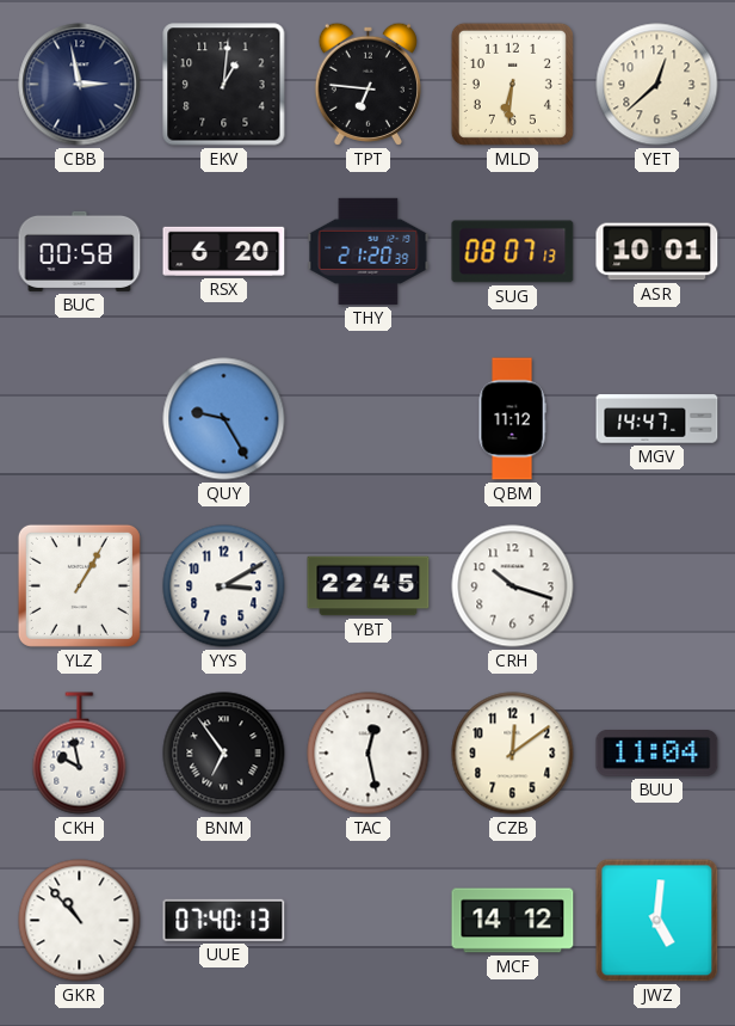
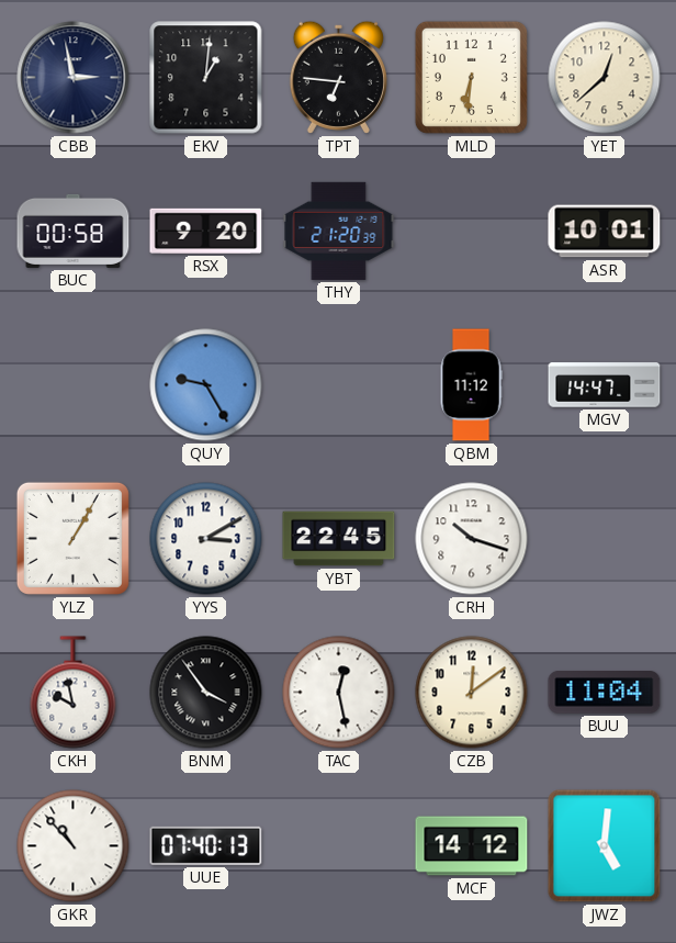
RSX: 6:20 -> 9:20
SUG: 08:07 -> none
BNM: 6:54 -> 3:54
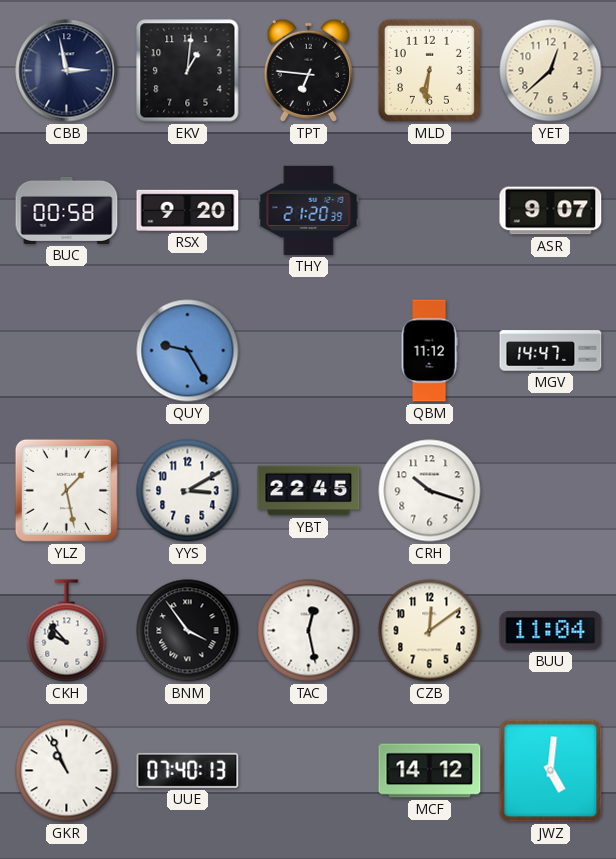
ASR: 10:01 -> 9:07
YLZ: 1:05 -> 1:28
CKH: 9:58 -> 9:53
GKR: 10:53 -> 10:56
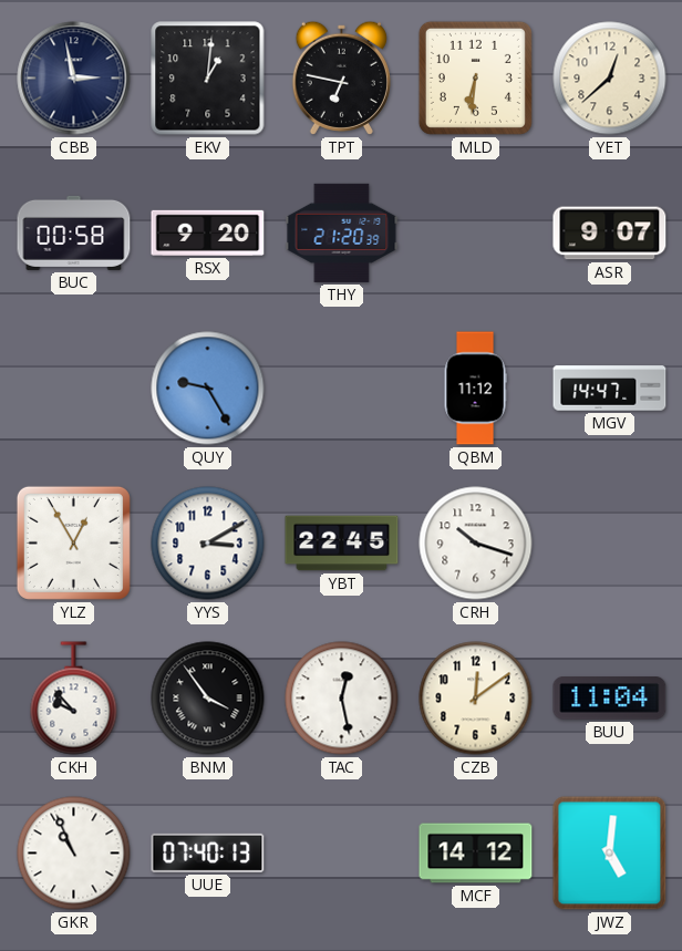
TPT: 6:46 -> 6:47
YLZ: 1:28 -> 12:55
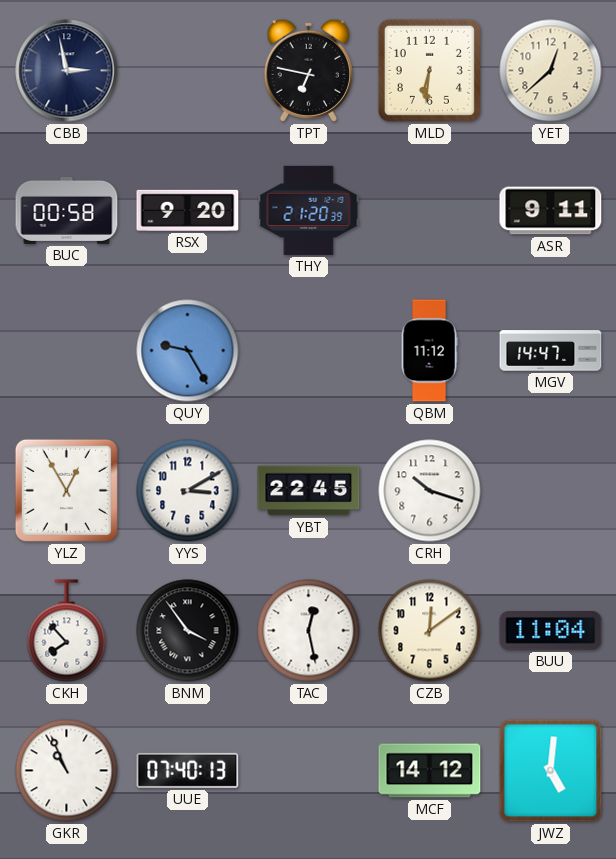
EKV: 1:01 -> none
ASR: 9:07 -> 9:11
CKH: 9:53 -> 7:53
